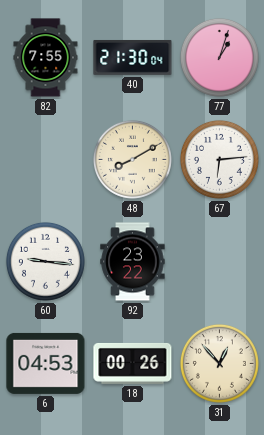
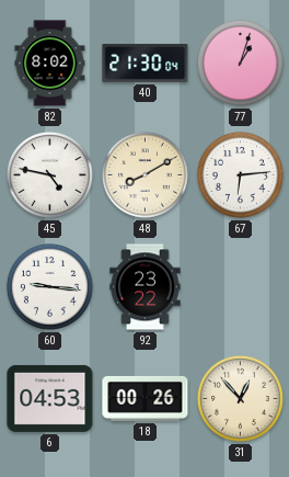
82: 7:55 -> 8:02
45: none -> 4:47
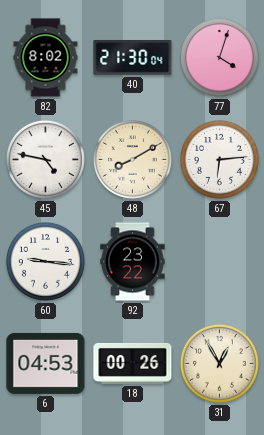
77: 1:03 -> 4:03
31: 12:53 -> 12:55
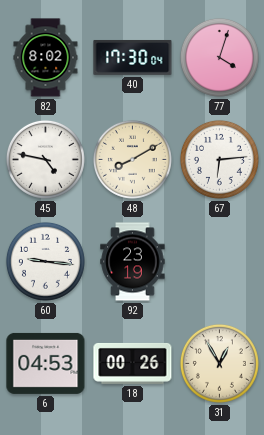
40: 21:30 -> 17:30
92: 23:22 -> 23:19
